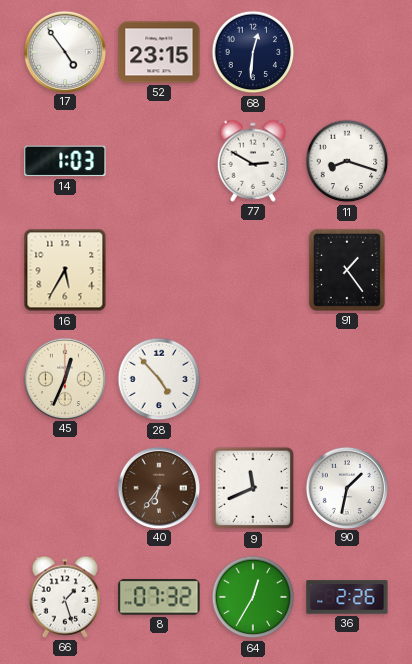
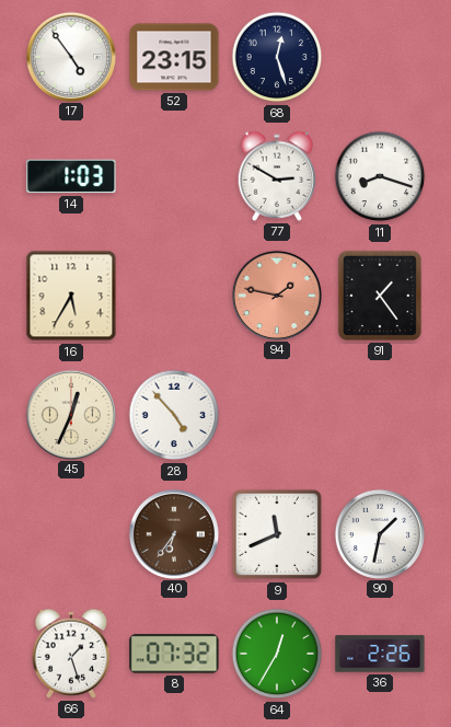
68: 12:31 -> 12:27
94: none -> 1:47
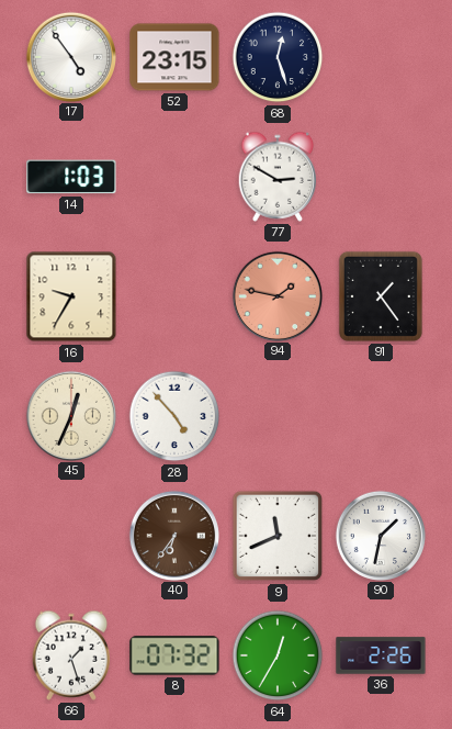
11: 8:18 -> none
16: 5:35 -> 9:35
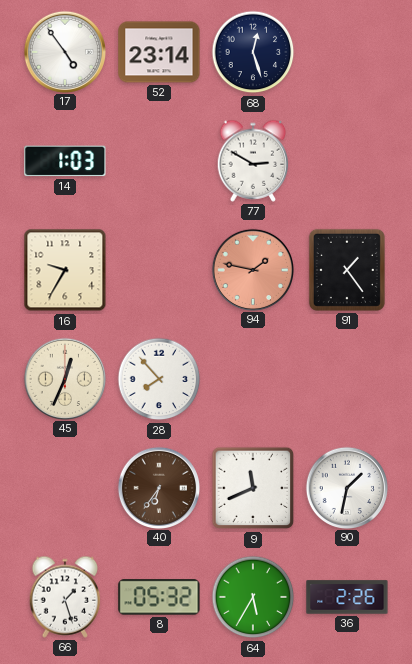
52: 23:15 -> 23:14
28: 4:53 -> 7:53
8: 07:32 -> 05:32
64: 12:35 -> 5:35
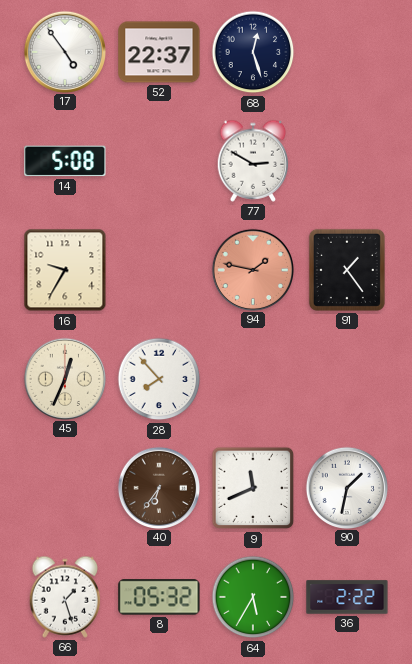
52: 23:14 -> 22:37
14: 1:03 -> 5:08
36: 2:26 -> 2:22
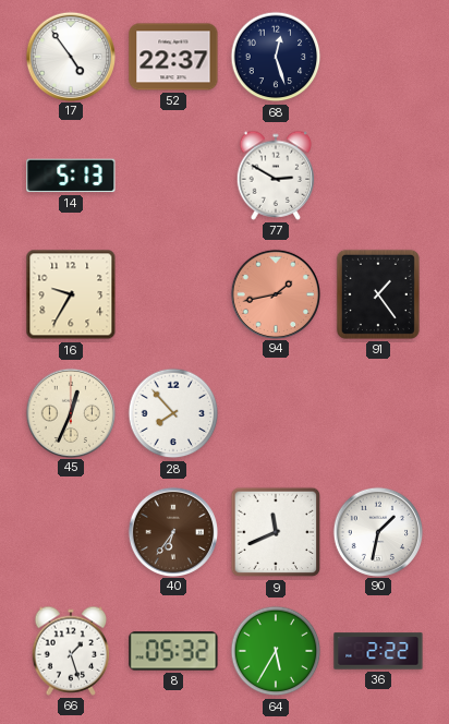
14: 5:08 -> 5:13
94: 1:47 -> 1:43
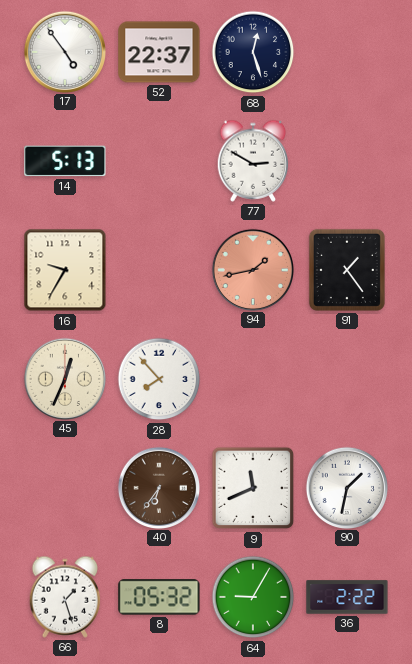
64: 5:35 -> 9:05
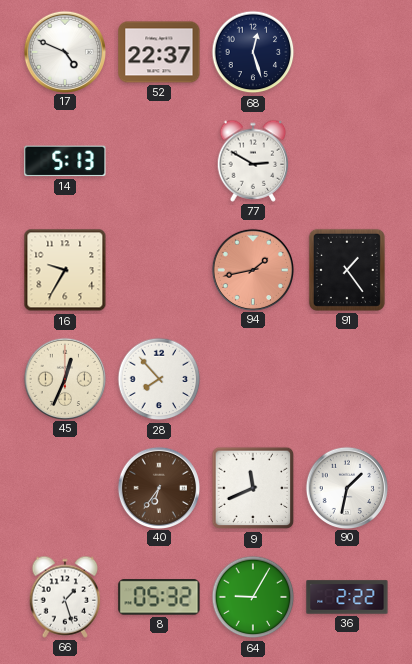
17: 4:54 -> 4:49
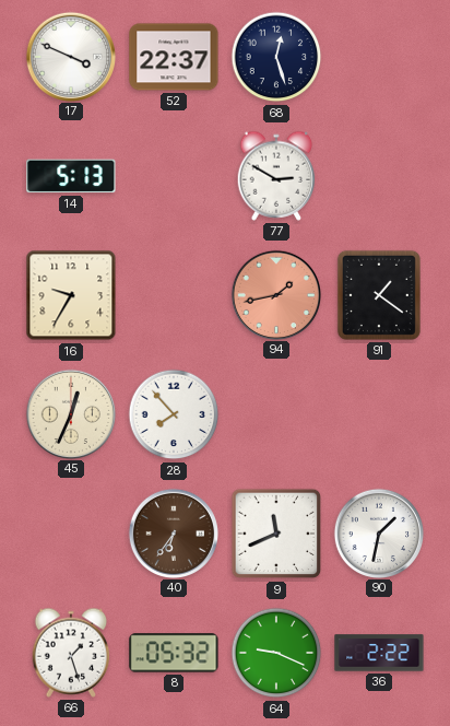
17: 4:49 -> 3:49
91: 1:24 -> 1:21
64: 9:05 -> 9:19
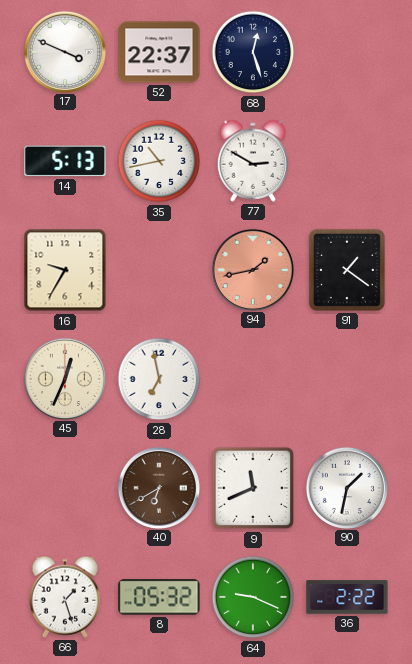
35: none -> 10:43
28: 7:53 -> 6:58
40: 6:36 -> 6:40
